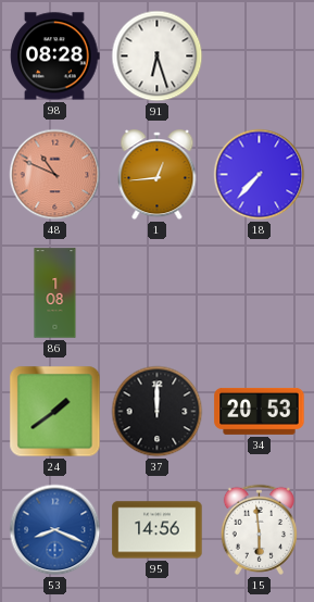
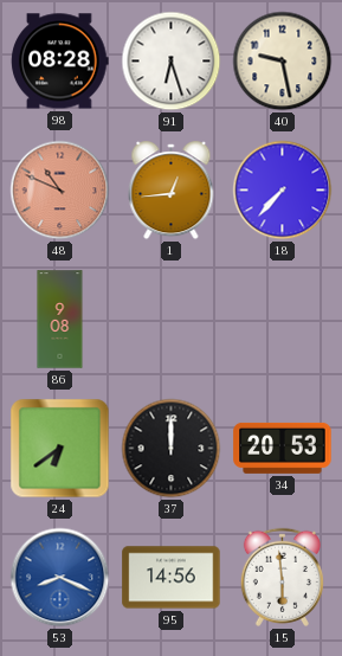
40: none -> 9:28
86: 1:08 -> 9:08
24: 1:39 -> 6:39
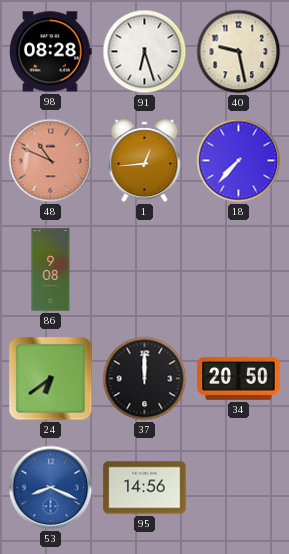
34: 20:53 -> 20:50
15: 5:59 -> none
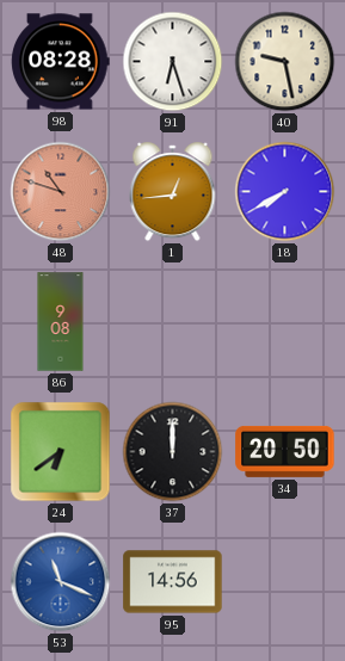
48: 10:49 -> 10:48
18: 7:37 -> 7:40
53: 8:19 -> 11:19
